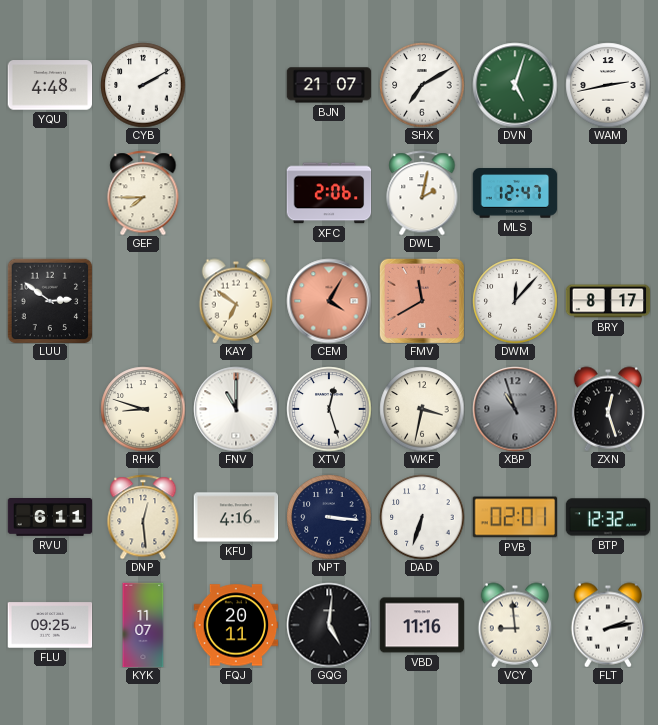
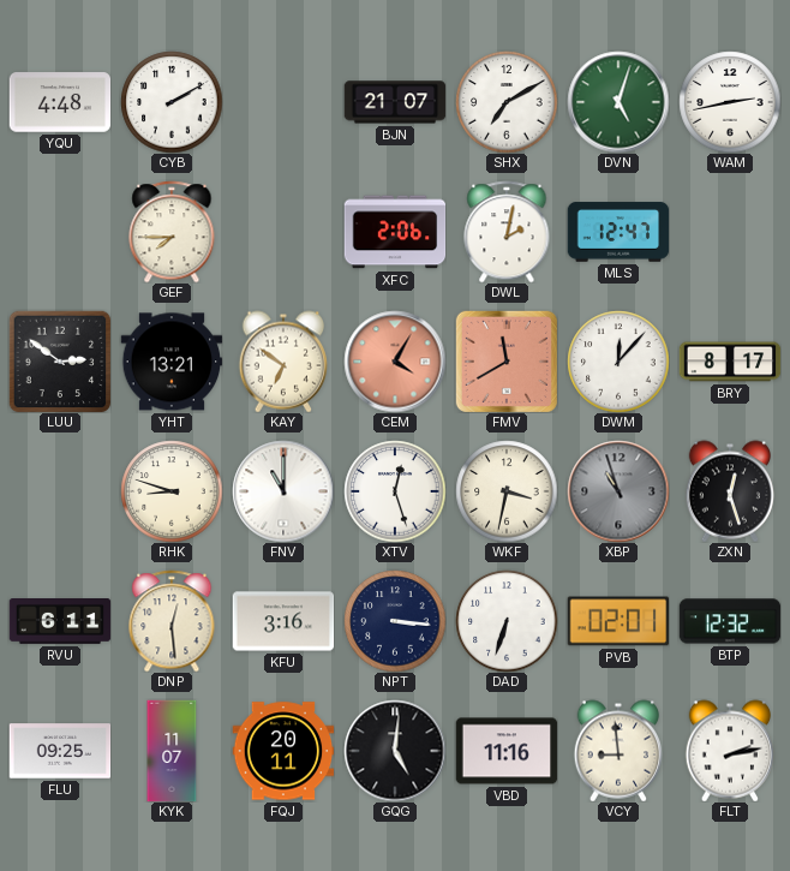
YHT: none -> 13:21
KFU: 4:16 -> 3:16
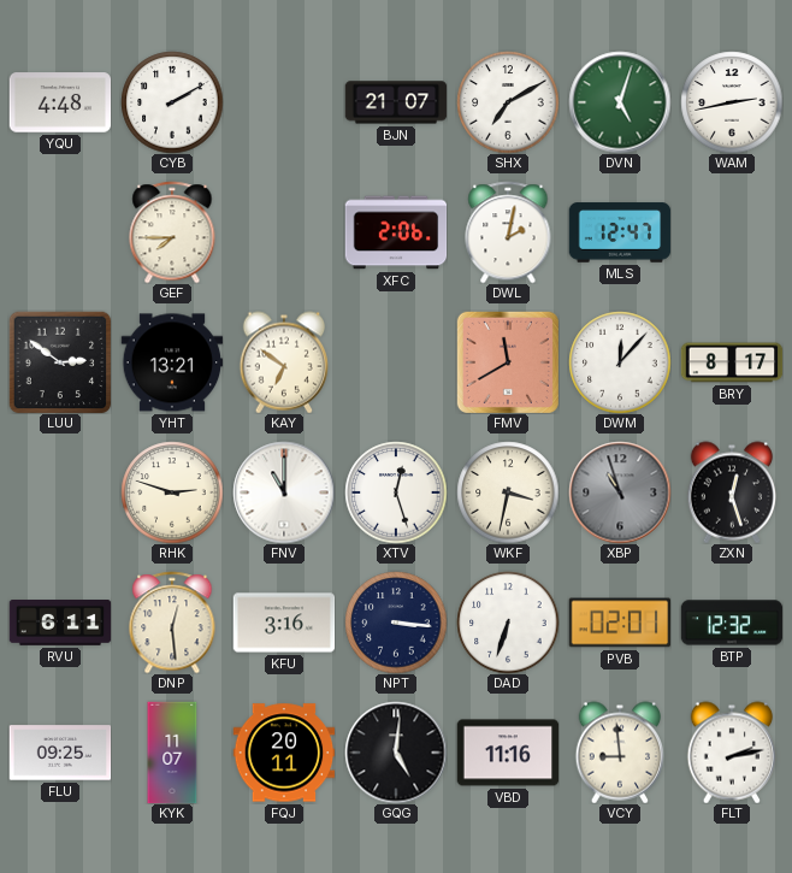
CEM: 4:05 -> none
RHK: 8:48 -> 2:48
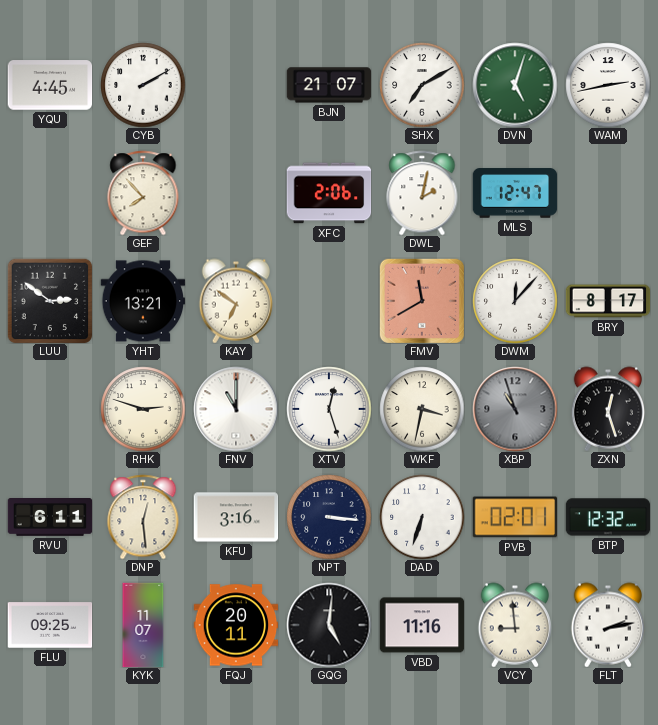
YQU: 4:48 -> 4:45
GEF: 7:45 -> 7:53
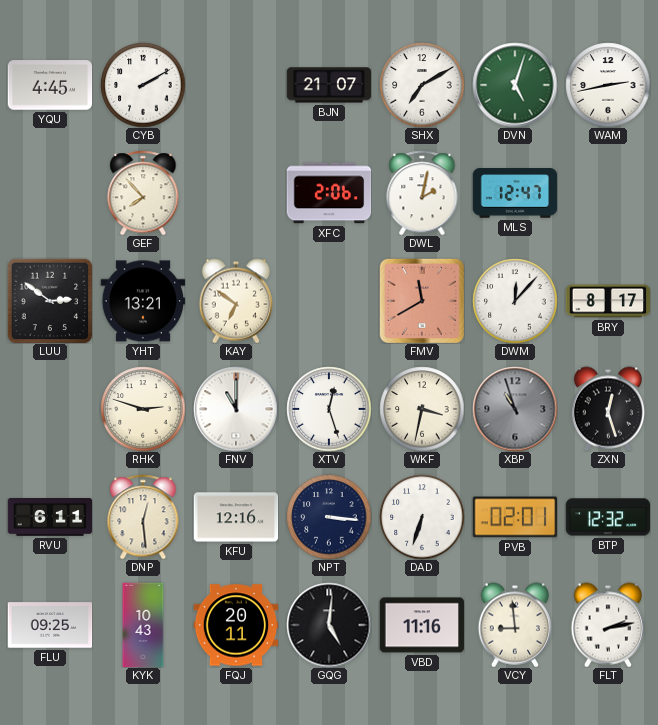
KFU: 3:16 -> 12:16
KYK: 11:07 -> 10:43
